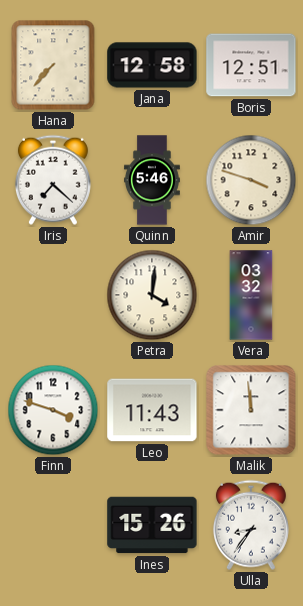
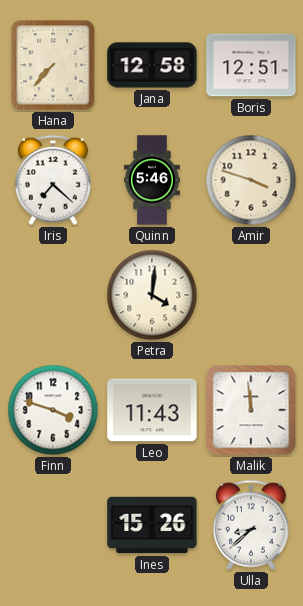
Vera: 03:32 -> none
Ulla: 8:36 -> 8:38
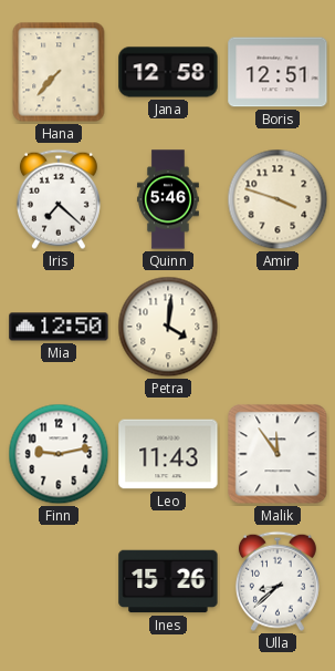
Mia: none -> 12:50
Finn: 3:48 -> 9:13
Malik: 11:59 -> 11:54
